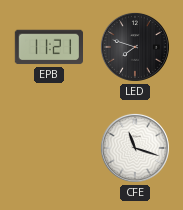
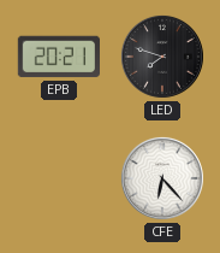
EPB: 11:21 -> 20:21
CFE: 11:18 -> 6:23
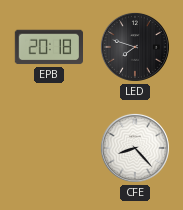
EPB: 20:21 -> 20:18
CFE: 6:23 -> 8:23
